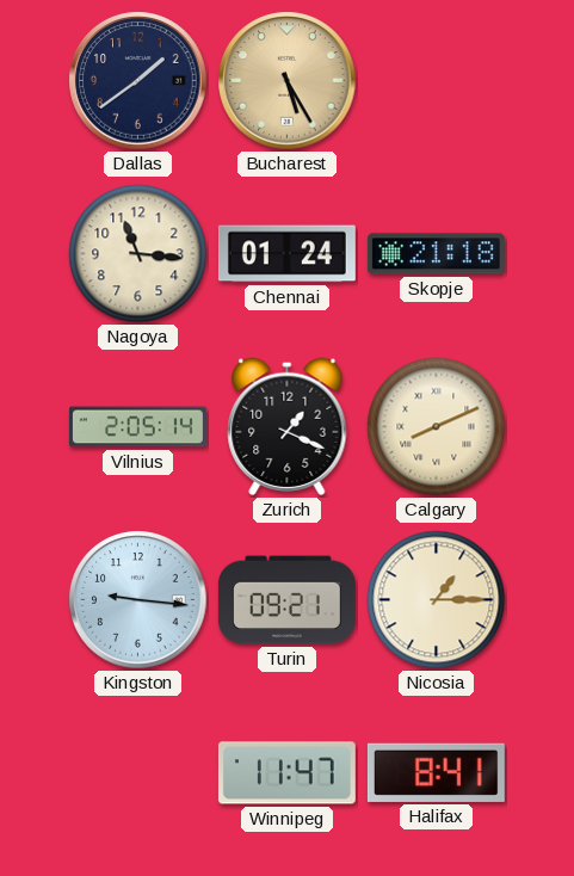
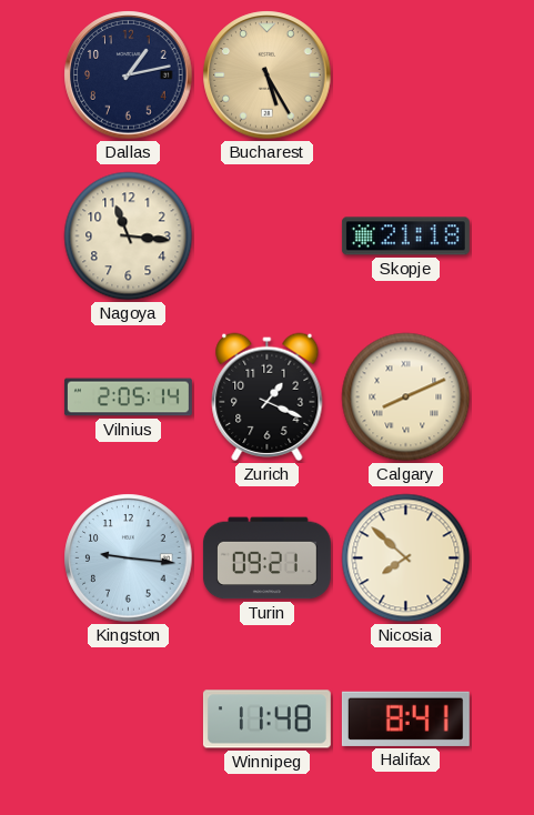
Dallas: 1:39 -> 1:13
Chennai: 01:24 -> none
Nicosia: 1:15 -> 7:52
Winnipeg: 11:47 -> 11:48
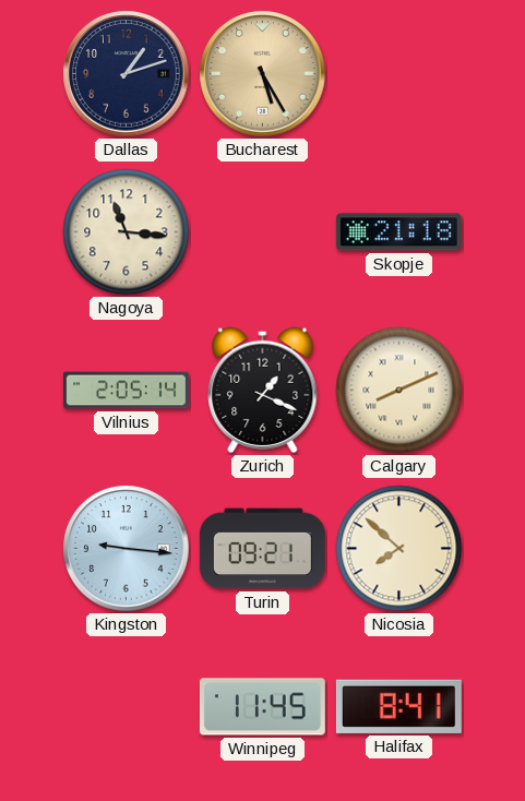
Dallas: 1:13 -> 1:12
Winnipeg: 11:48 -> 11:45
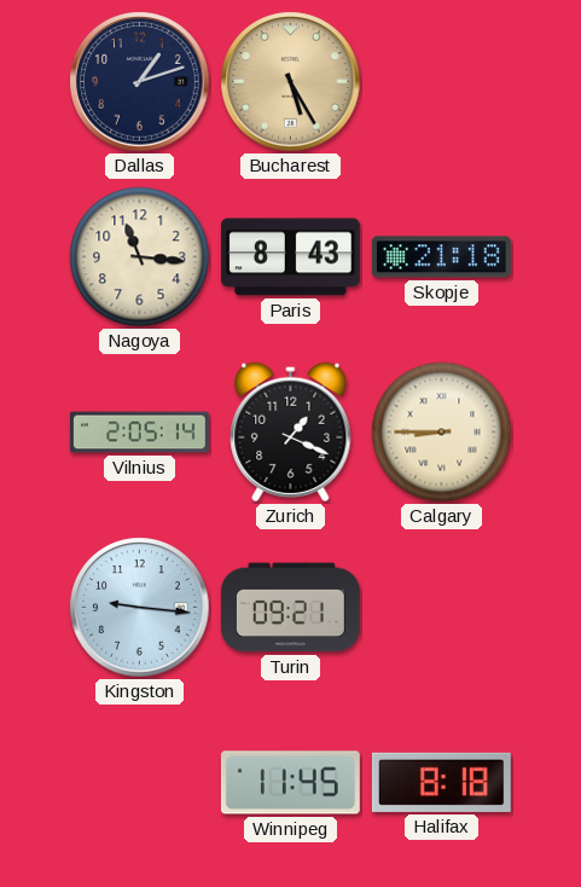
Paris: none -> 8:43
Calgary: 8:11 -> 8:45
Nicosia: 7:52 -> none
Halifax: 8:41 -> 8:18
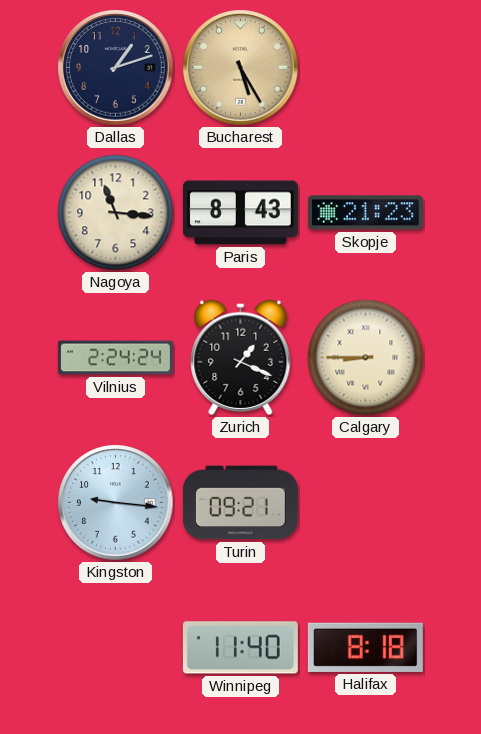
Skopje: 21:18 -> 21:23
Vilnius: 2:05 -> 2:24
Winnipeg: 11:45 -> 11:40
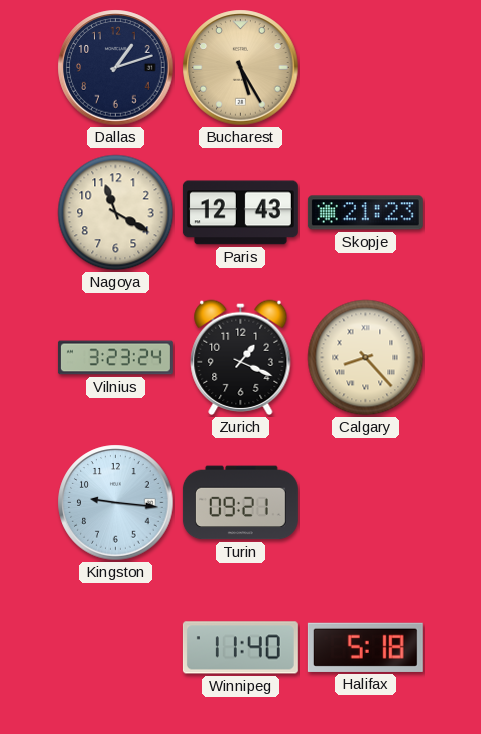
Nagoya: 11:16 -> 11:20
Paris: 8:43 -> 12:43
Vilnius: 2:24 -> 3:23
Calgary: 8:45 -> 8:23
Halifax: 8:18 -> 5:18
